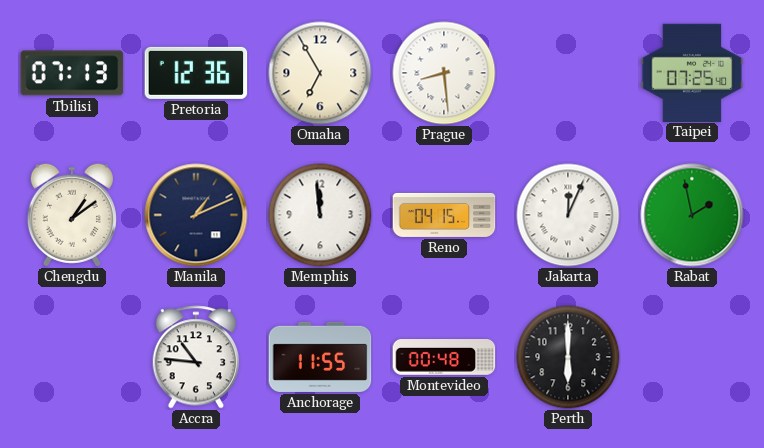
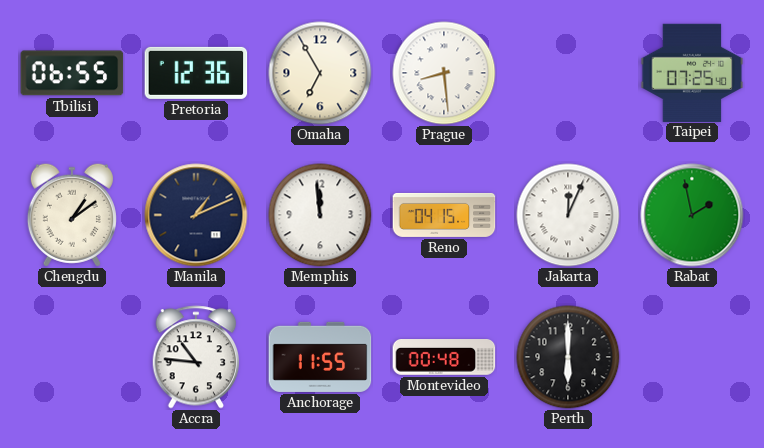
Tbilisi: 07:13 -> 06:55
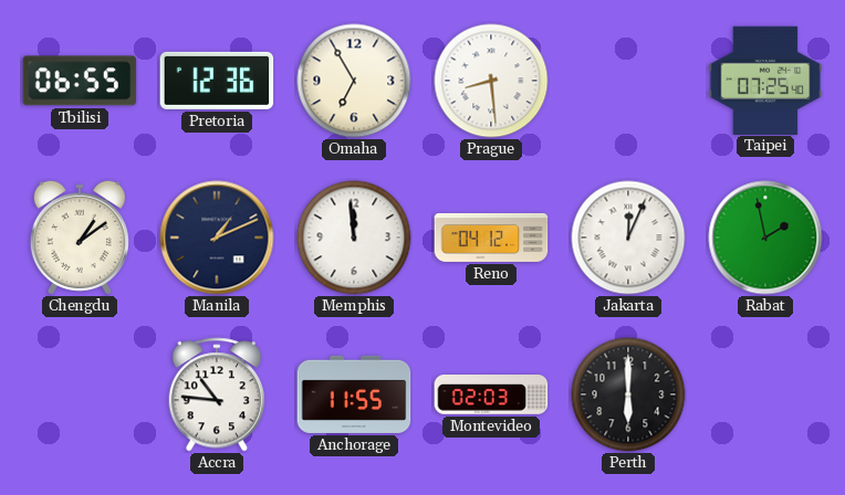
Reno: 04:15 -> 04:12
Montevideo: 00:48 -> 02:03
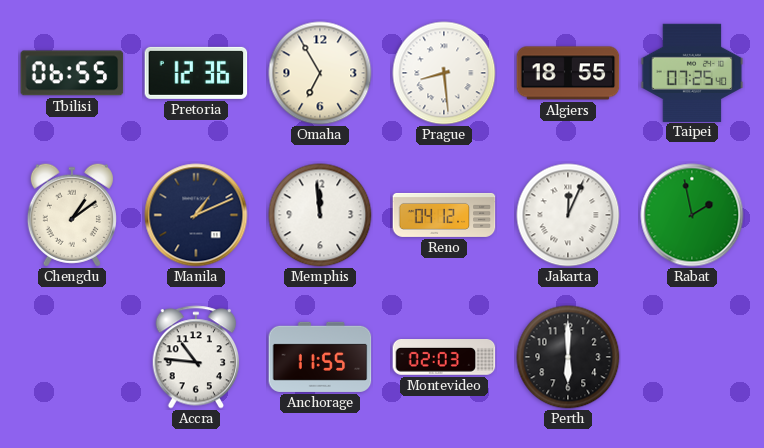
Algiers: none -> 18:55
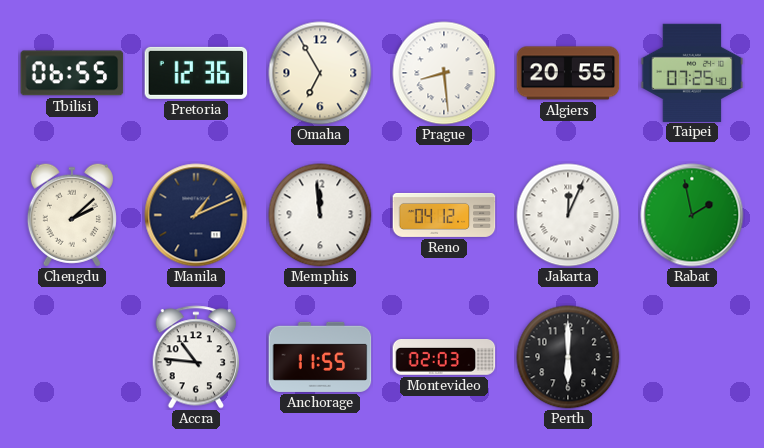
Algiers: 18:55 -> 20:55
Chengdu: 1:09 -> 2:08
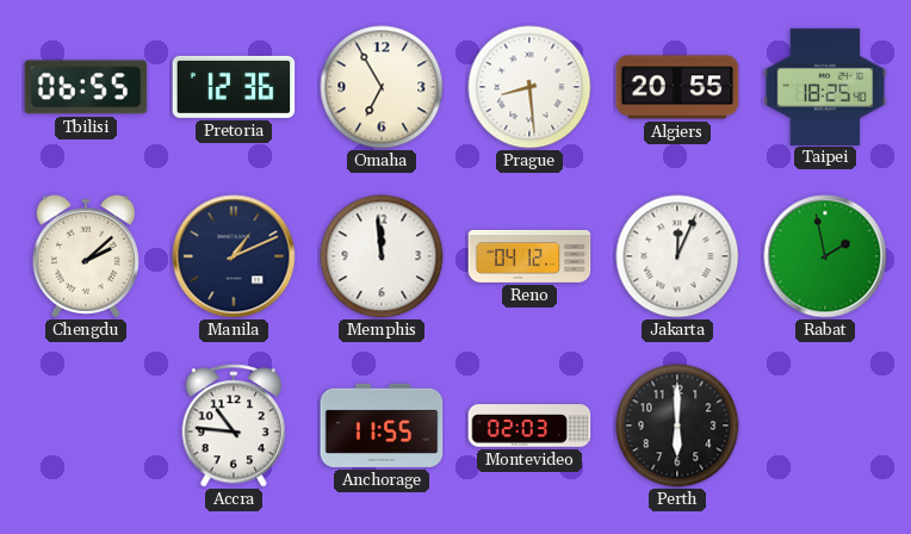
Taipei: 07:25 -> 18:25
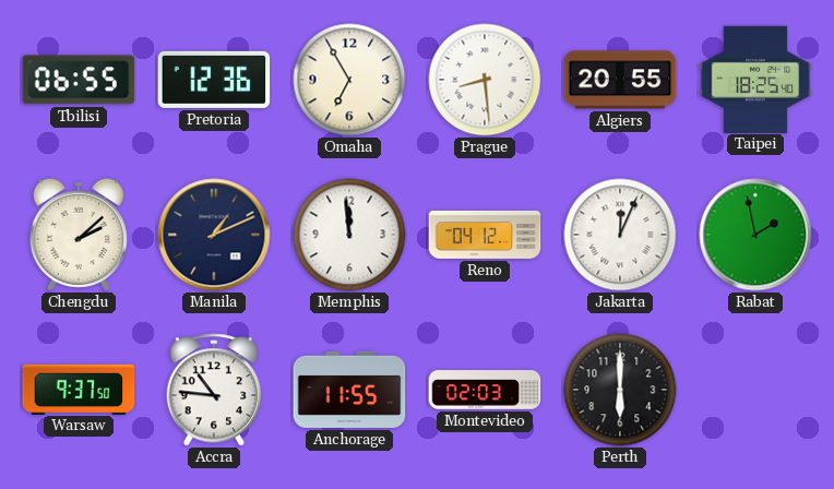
Warsaw: none -> 9:37
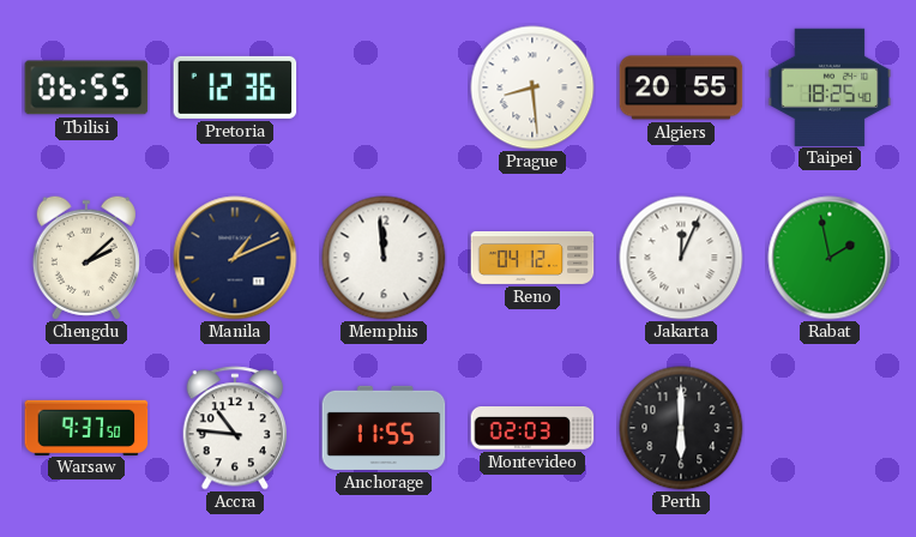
Omaha: 6:55 -> none
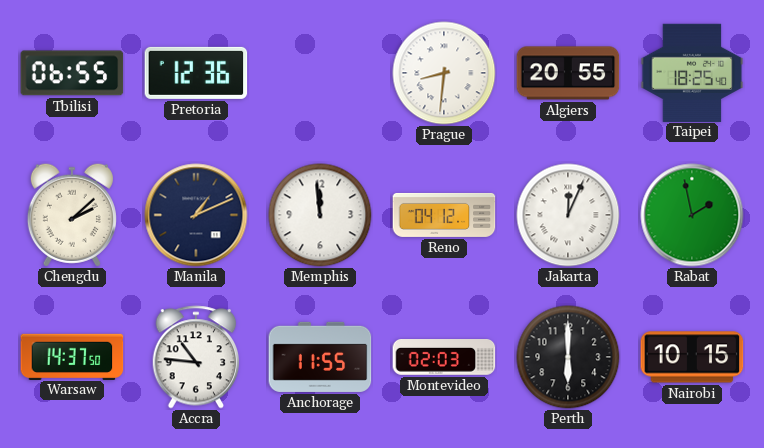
Prague: 8:29 -> 8:31
Warsaw: 9:37 -> 14:37
Nairobi: none -> 10:15
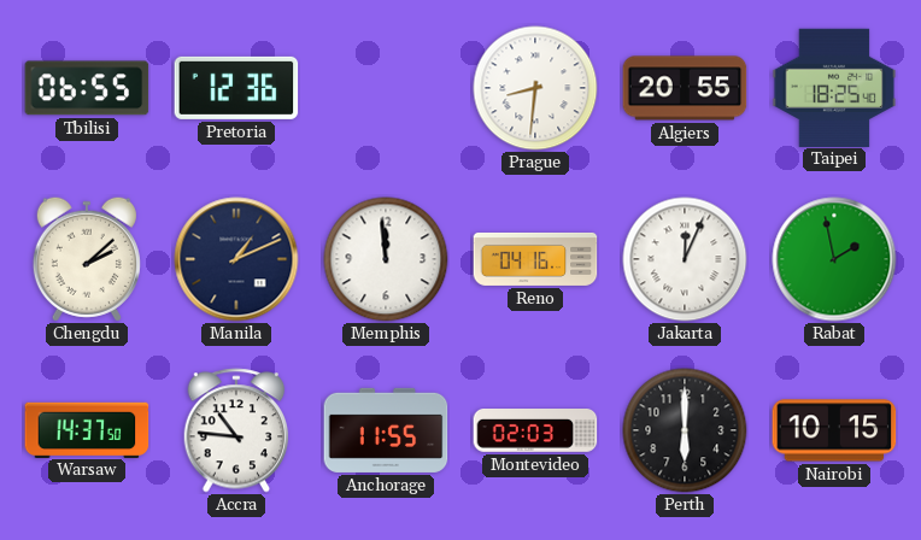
Reno: 04:12 -> 04:16
